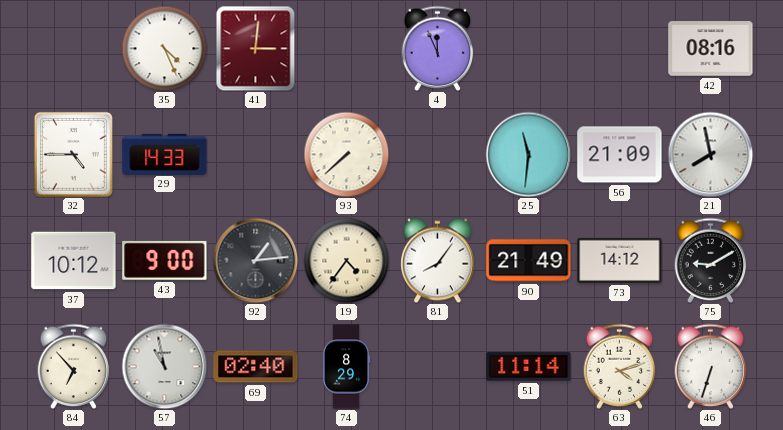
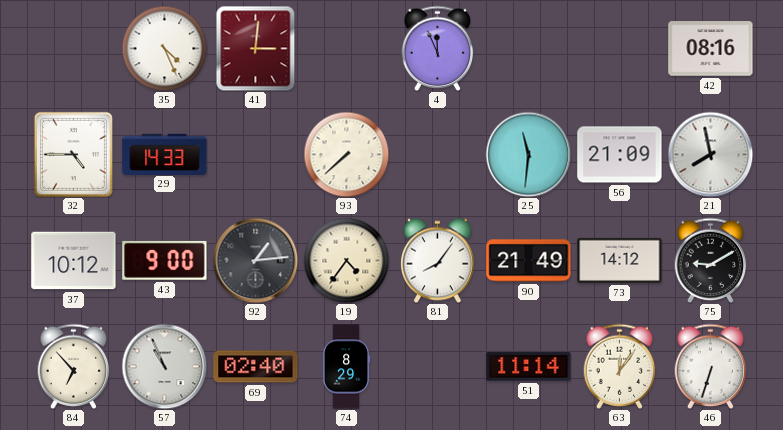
57: 10:58 -> 10:56
63: 4:12 -> 12:06
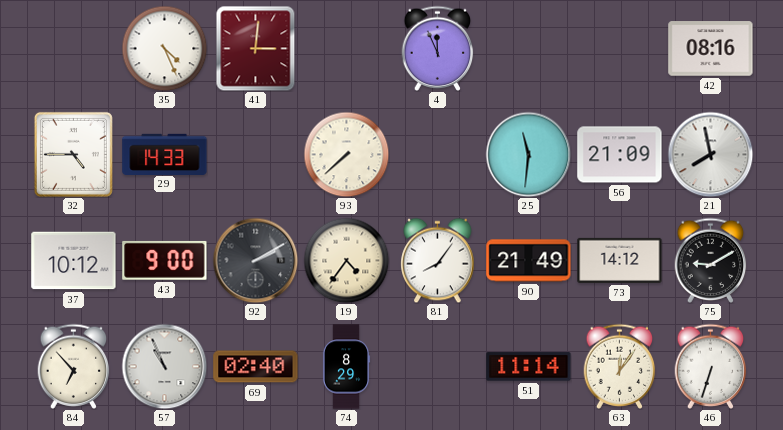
92: 1:14 -> 2:10
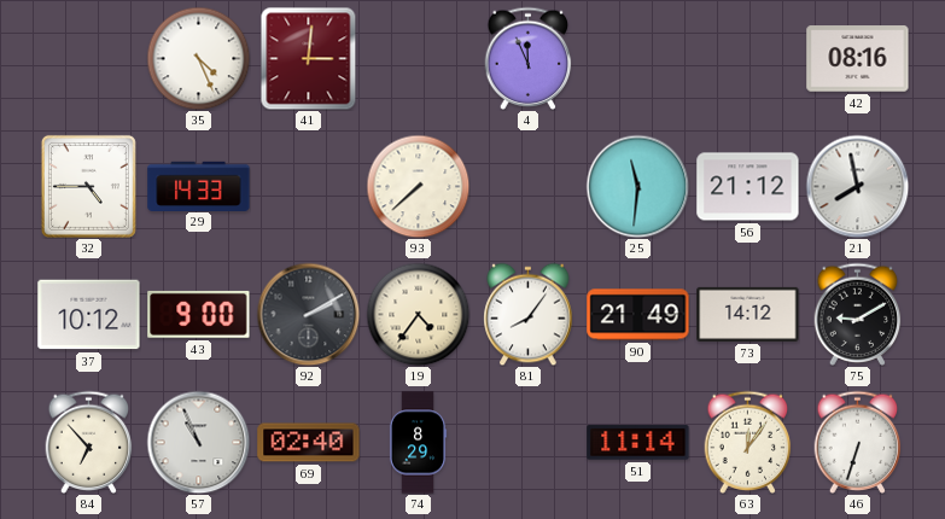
56: 21:09 -> 21:12
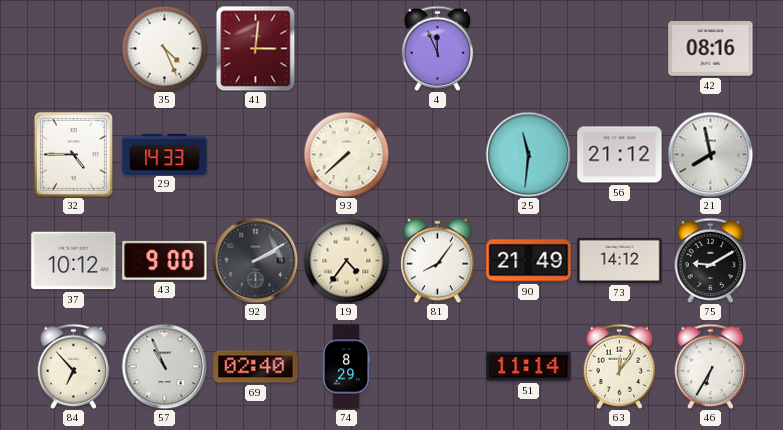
46: 6:33 -> 6:35
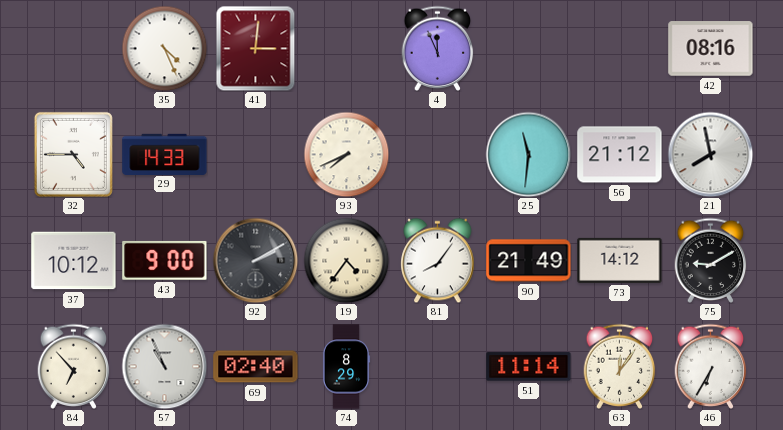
93: 7:38 -> 7:41
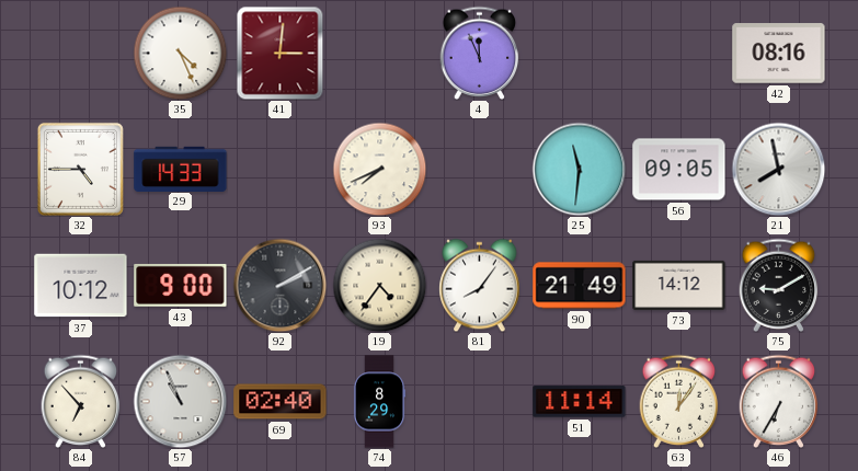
56: 21:12 -> 09:05
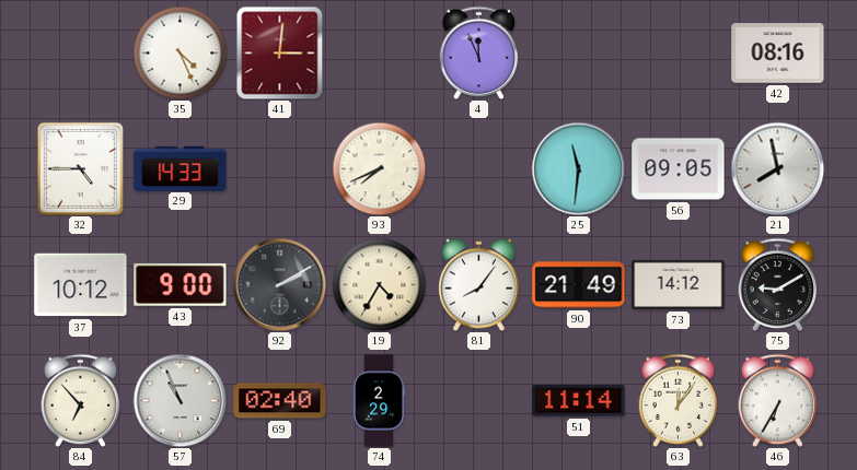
19: 4:36 -> 4:35
74: 8:29 -> 2:29
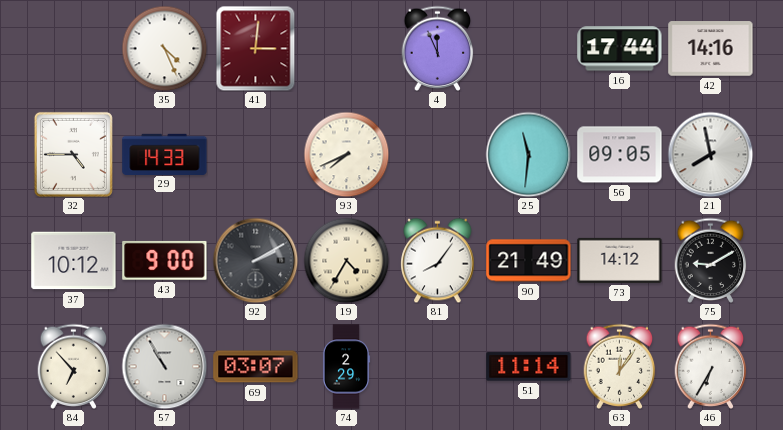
16: none -> 17:44
42: 08:16 -> 14:16
57: 10:56 -> 10:55
69: 02:40 -> 03:07
